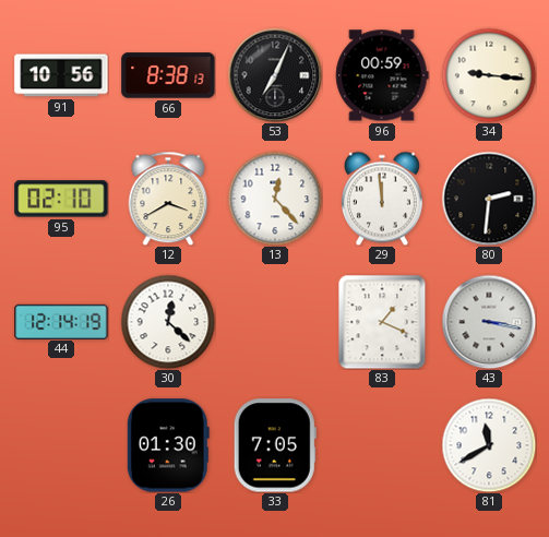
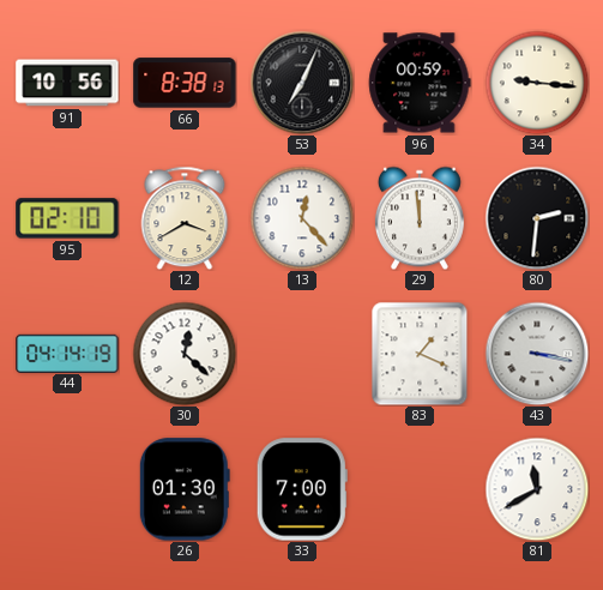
44: 12:14 -> 04:14
33: 7:05 -> 7:00
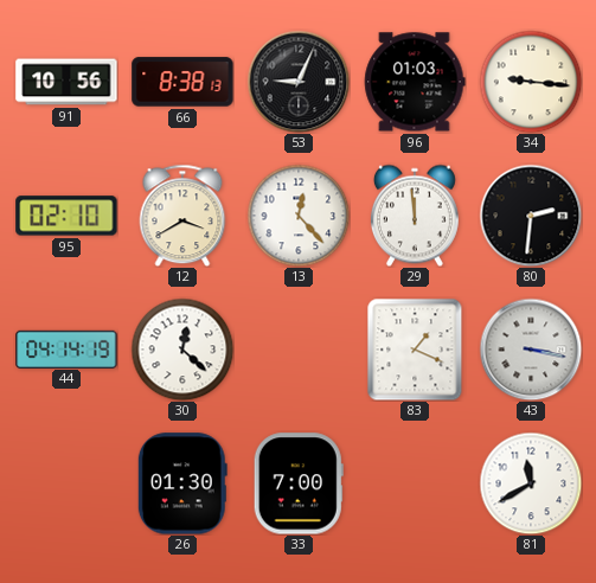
53: 7:04 -> 9:04
96: 00:59 -> 01:03
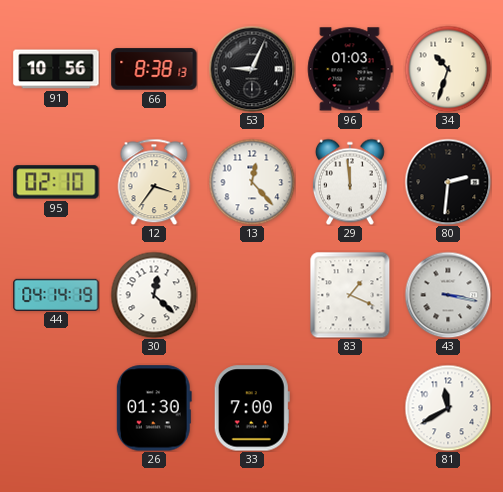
34: 9:16 -> 10:33
12: 3:40 -> 3:36
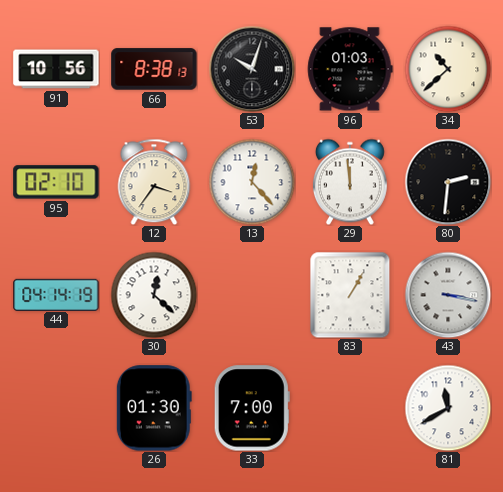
53: 9:04 -> 10:03
34: 10:33 -> 10:38
83: 1:19 -> 1:05
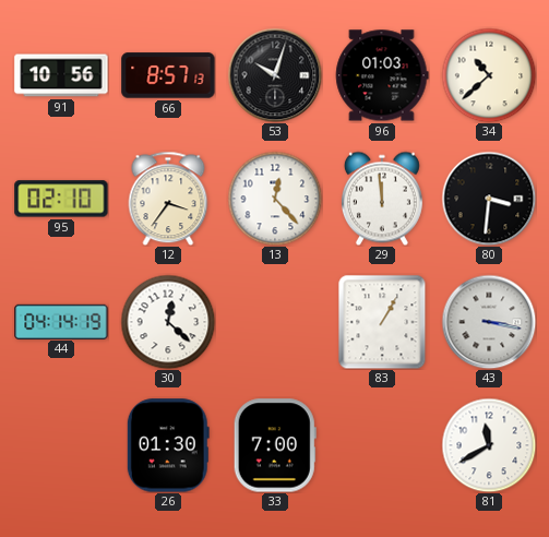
66: 8:38 -> 8:57
80: 2:31 -> 3:31
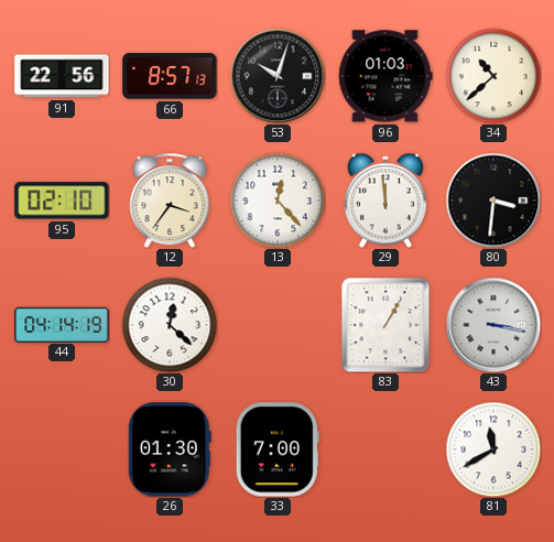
91: 10:56 -> 22:56
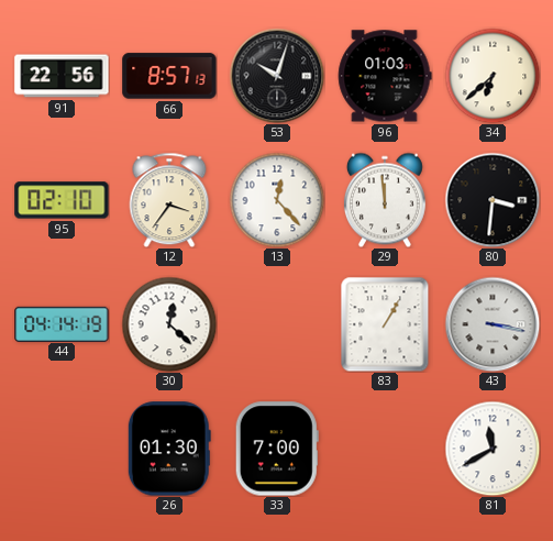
34: 10:38 -> 6:38
